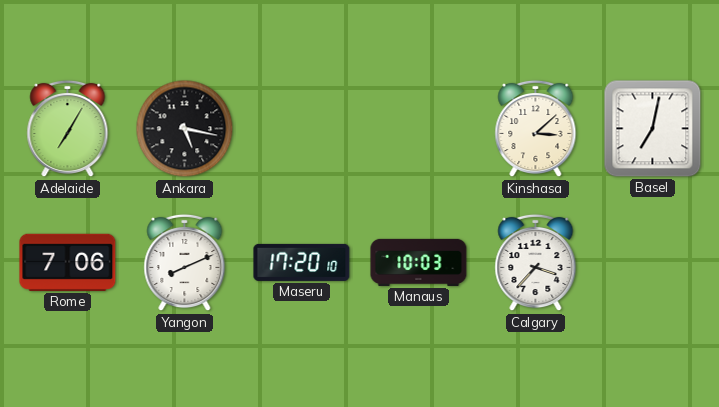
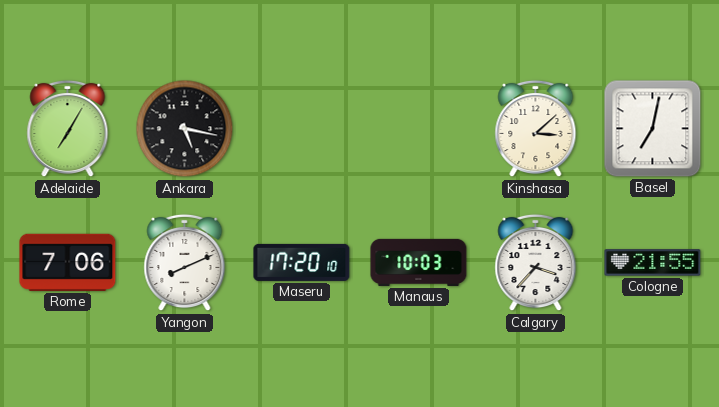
Cologne: none -> 21:55
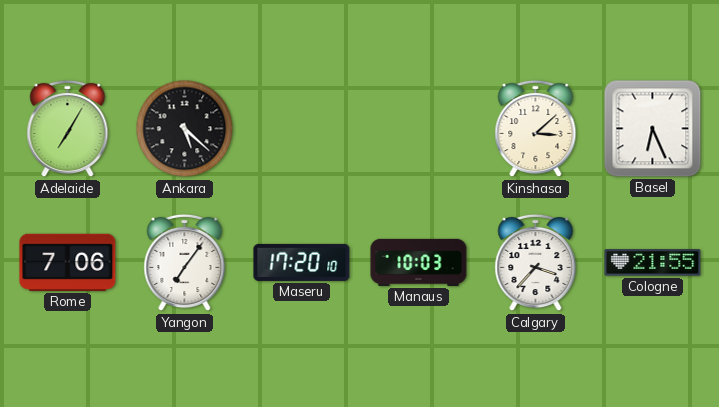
Ankara: 5:17 -> 5:22
Basel: 7:02 -> 6:26
Yangon: 8:11 -> 7:06
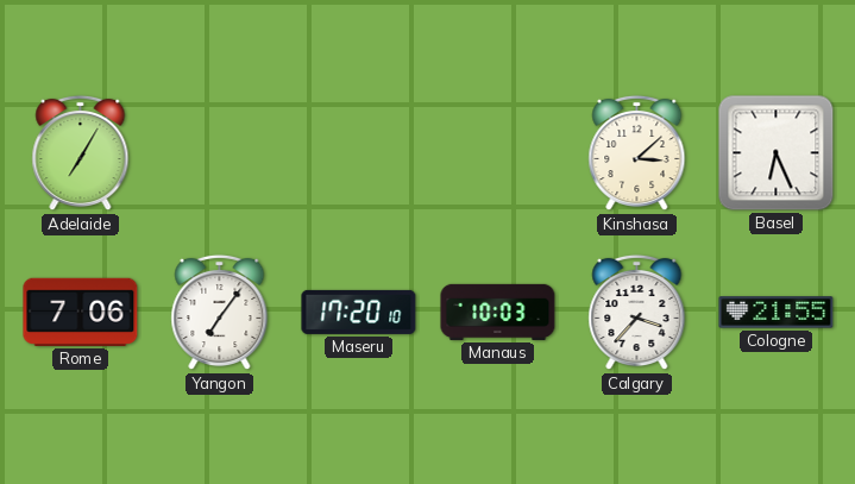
Ankara: 5:22 -> none
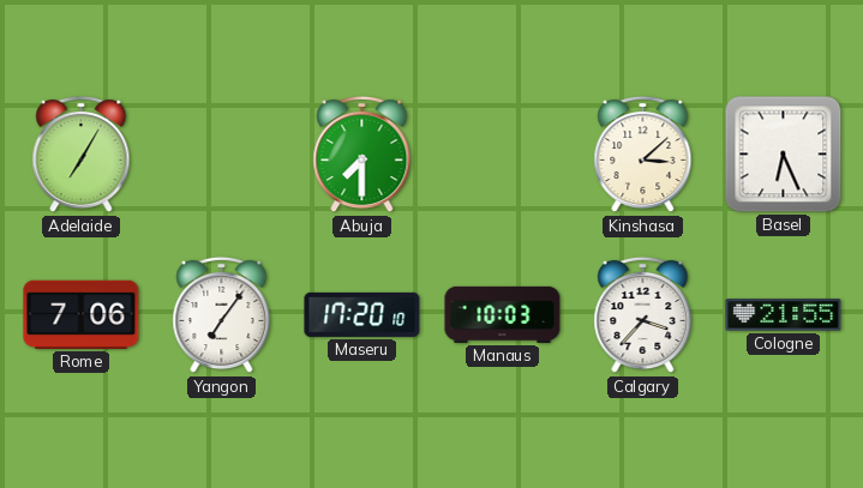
Abuja: none -> 7:30
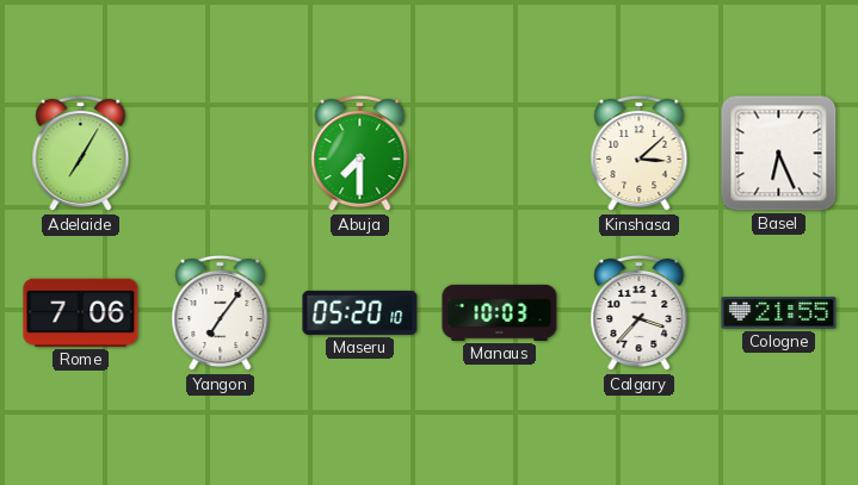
Maseru: 17:20 -> 05:20
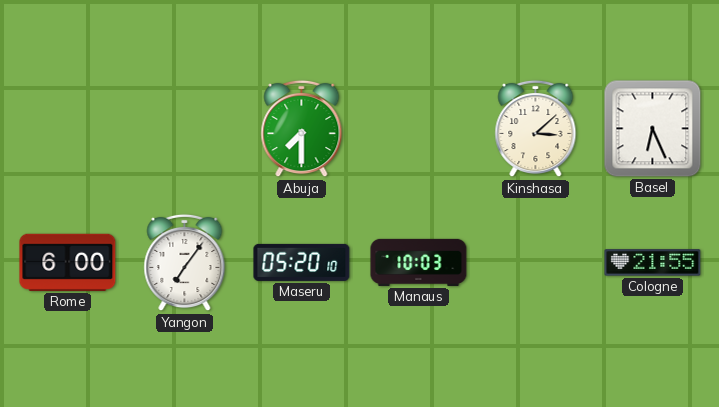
Adelaide: 7:05 -> none
Rome: 7:06 -> 6:00
Calgary: 3:37 -> none
